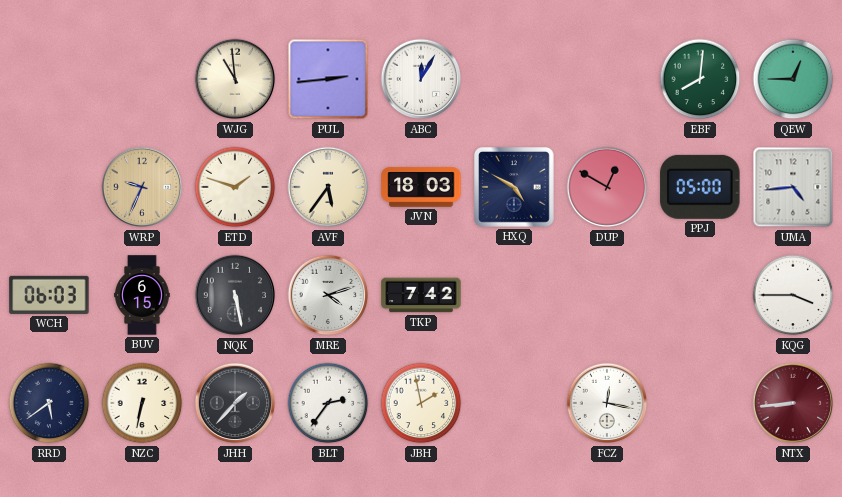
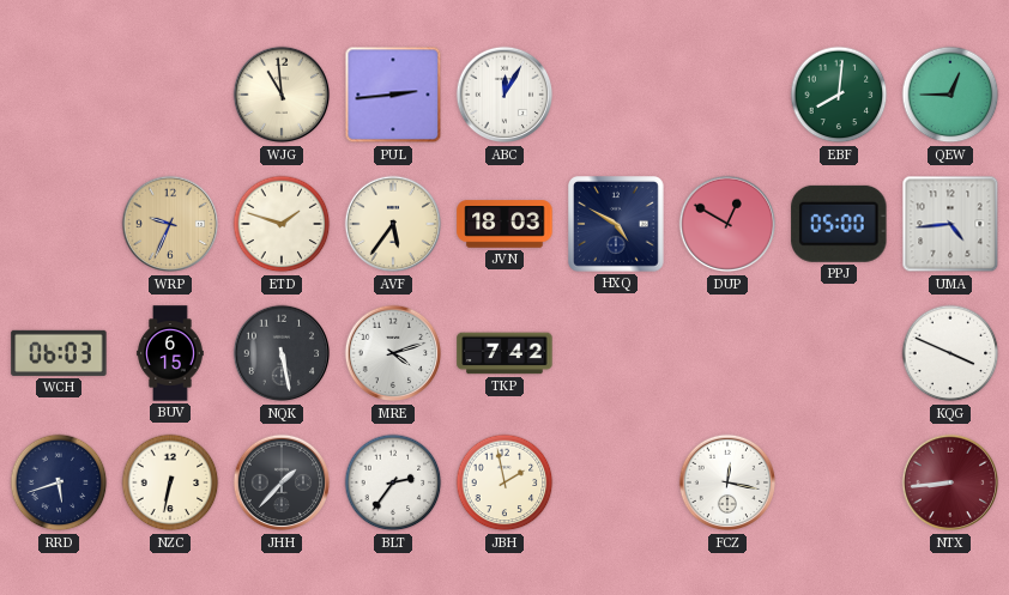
KQG: 3:45 -> 3:49
RRD: 5:39 -> 5:42
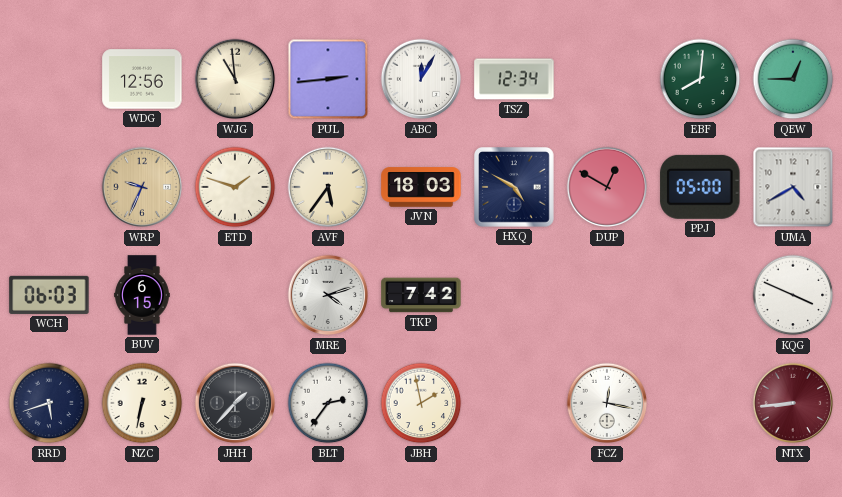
WDG: none -> 12:56
TSZ: none -> 12:34
UMA: 4:44 -> 4:40
NQK: 5:28 -> none
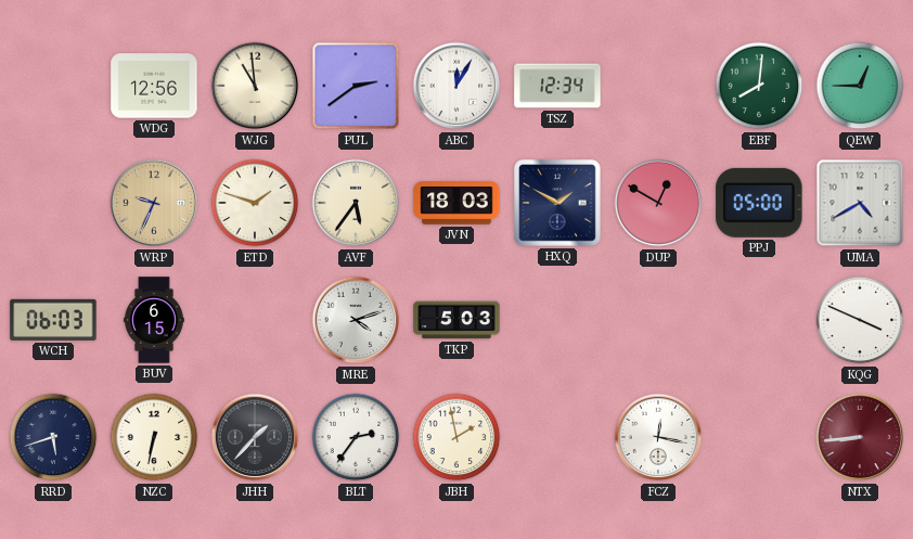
PUL: 2:44 -> 2:39
HXQ: 4:50 -> 1:50
TKP: 7:42 -> 5:03
